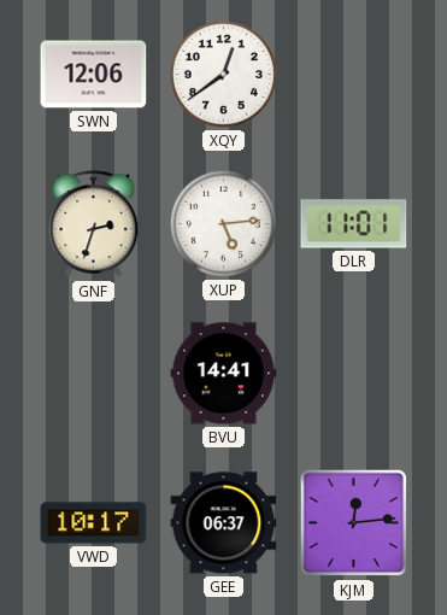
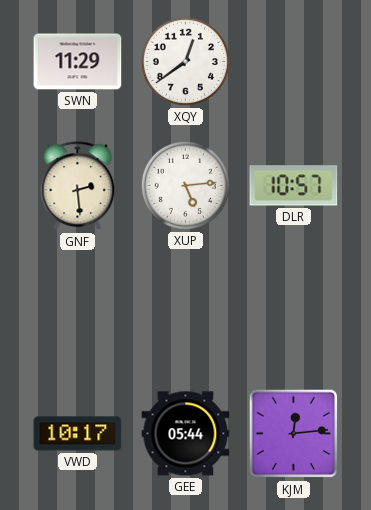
SWN: 12:06 -> 11:29
GNF: 2:33 -> 2:29
DLR: 11:01 -> 10:57
BVU: 14:41 -> none
GEE: 06:37 -> 05:44
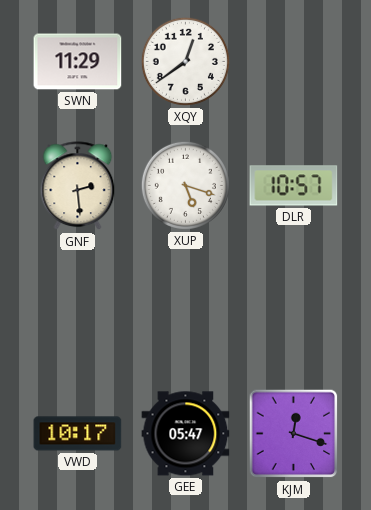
XUP: 5:14 -> 5:18
GEE: 05:44 -> 05:47
KJM: 12:14 -> 12:18
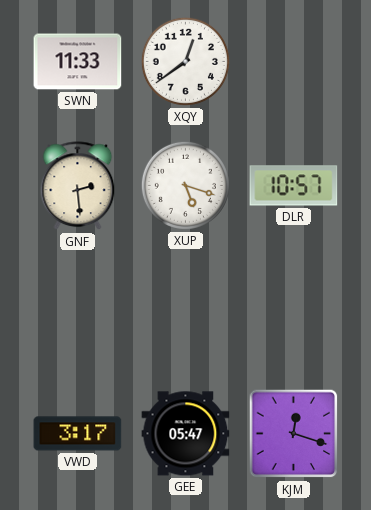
SWN: 11:29 -> 11:33
VWD: 10:17 -> 3:17
